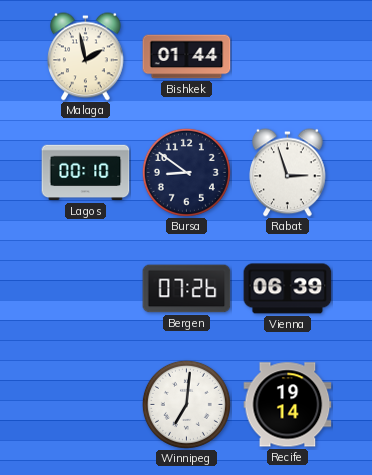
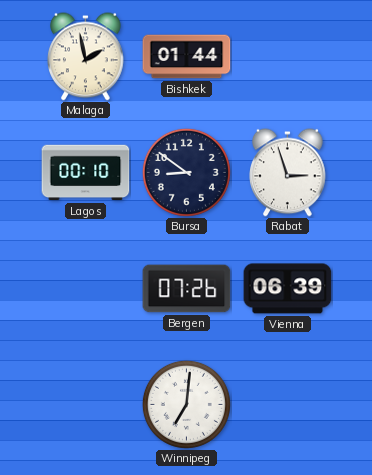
Recife: 19:14 -> none
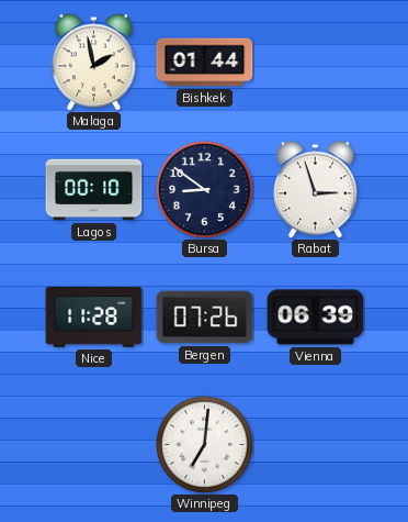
Nice: none -> 11:28
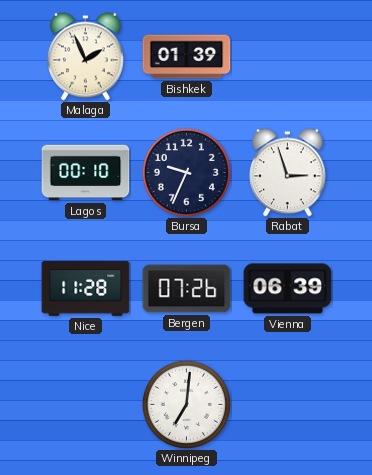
Malaga: 1:58 -> 1:56
Bishkek: 01:44 -> 01:39
Bursa: 8:51 -> 9:34
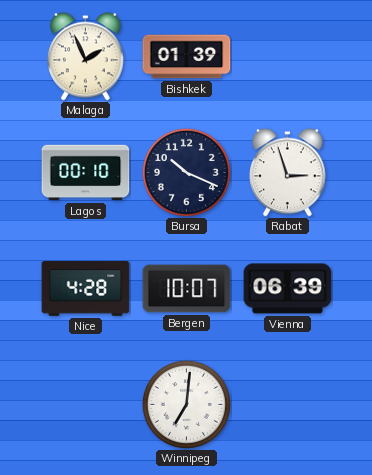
Bursa: 9:34 -> 10:19
Nice: 11:28 -> 4:28
Bergen: 07:26 -> 10:07
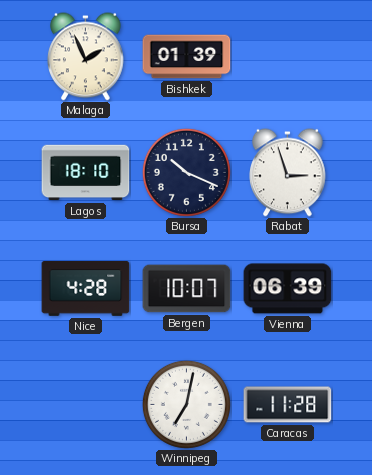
Lagos: 00:10 -> 18:10
Winnipeg: 7:01 -> 7:02
Caracas: none -> 11:28
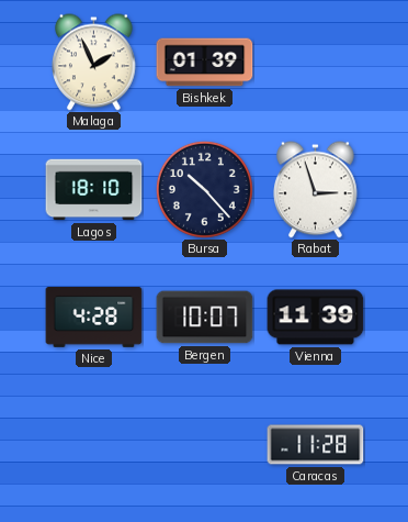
Bursa: 10:19 -> 10:23
Vienna: 06:39 -> 11:39
Winnipeg: 7:02 -> none
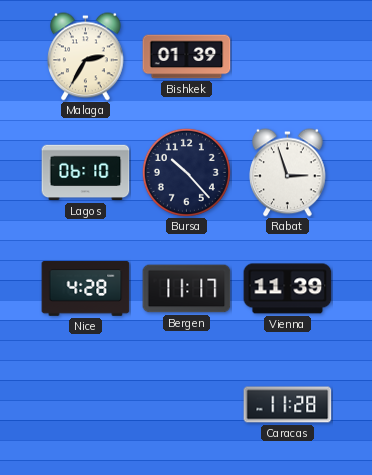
Malaga: 1:56 -> 2:35
Lagos: 18:10 -> 06:10
Bergen: 10:07 -> 11:17
